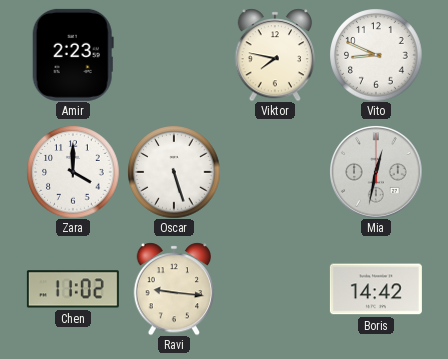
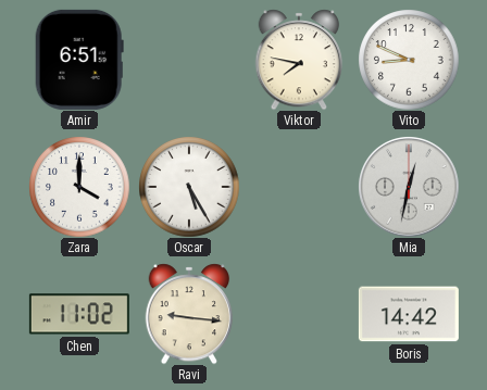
Amir: 2:23 -> 6:51
Oscar: 5:27 -> 5:25
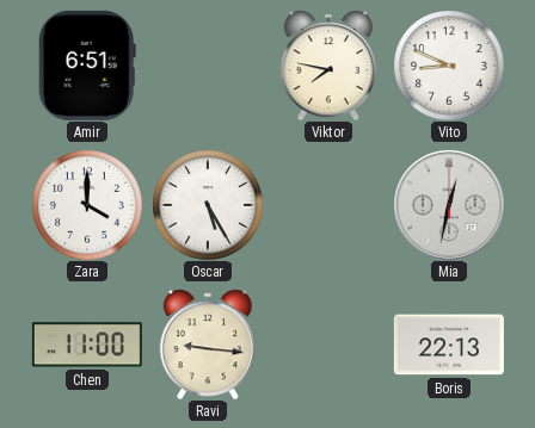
Chen: 11:02 -> 11:00
Boris: 14:42 -> 22:13
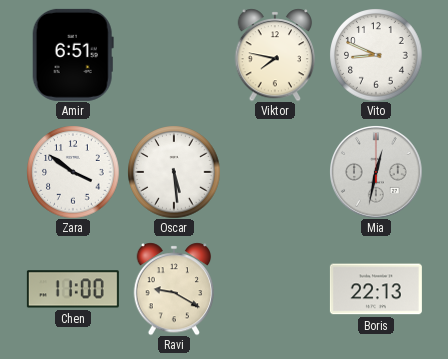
Zara: 4:00 -> 3:51
Oscar: 5:25 -> 5:29
Ravi: 9:16 -> 9:20
